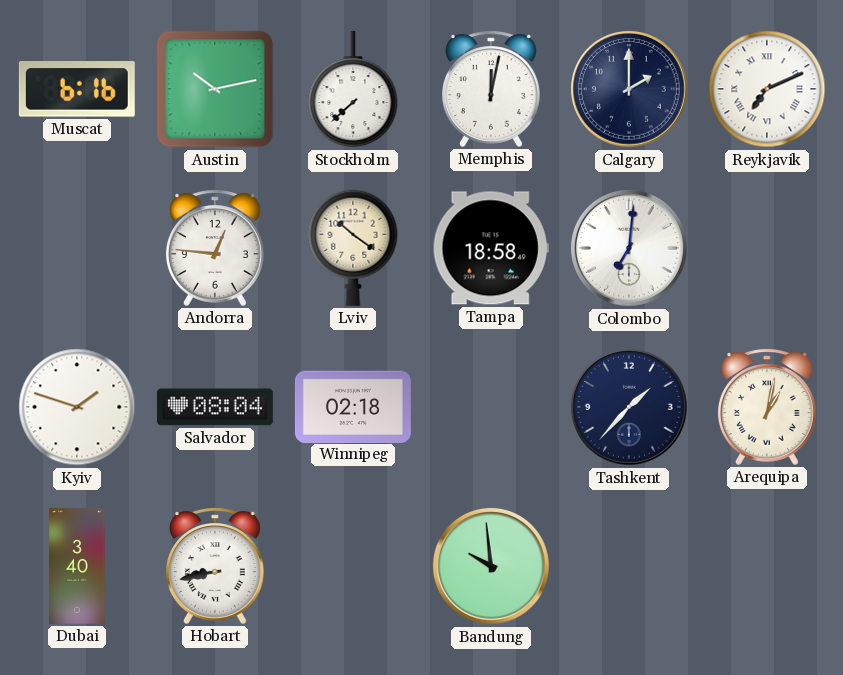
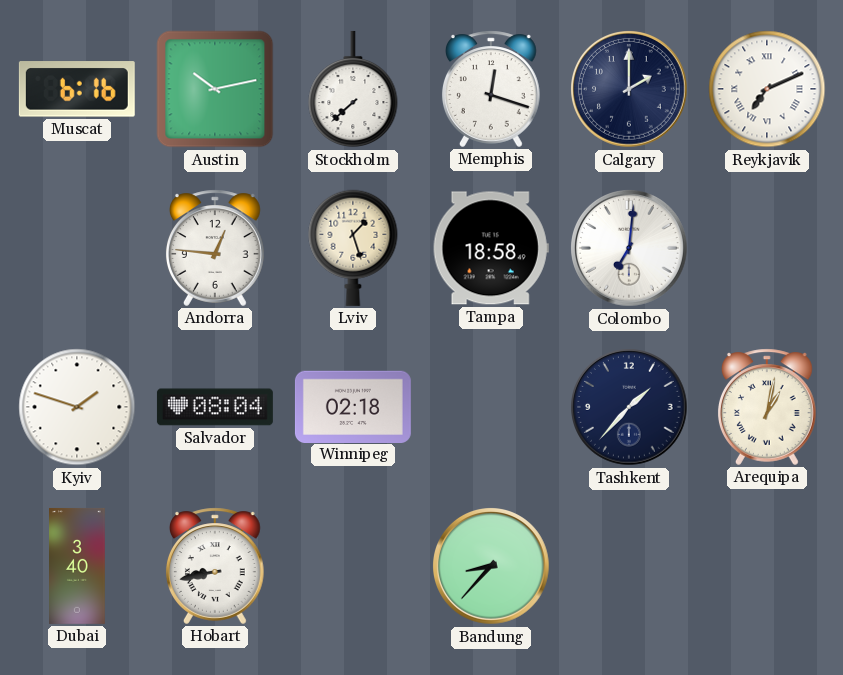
Memphis: 12:02 -> 12:18
Lviv: 10:21 -> 1:27
Bandung: 9:59 -> 8:37
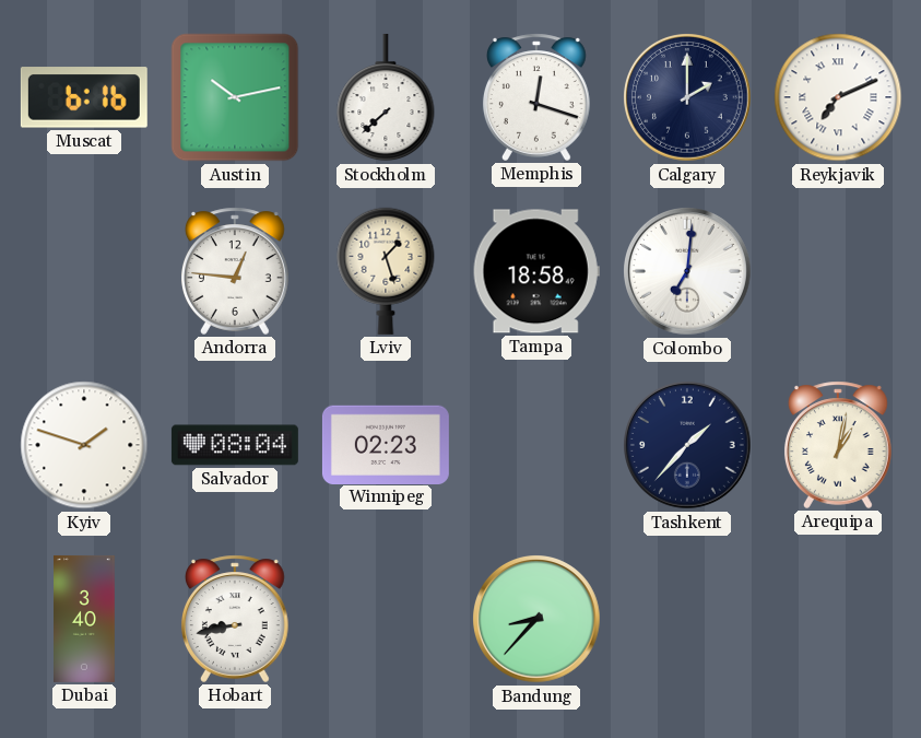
Winnipeg: 02:18 -> 02:23
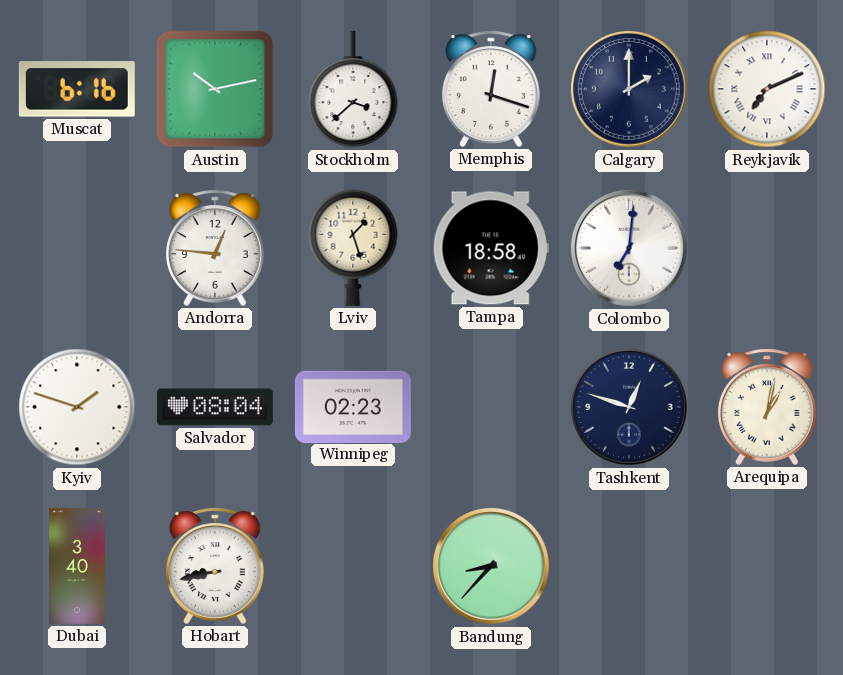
Stockholm: 7:38 -> 3:38
Tashkent: 1:37 -> 12:48
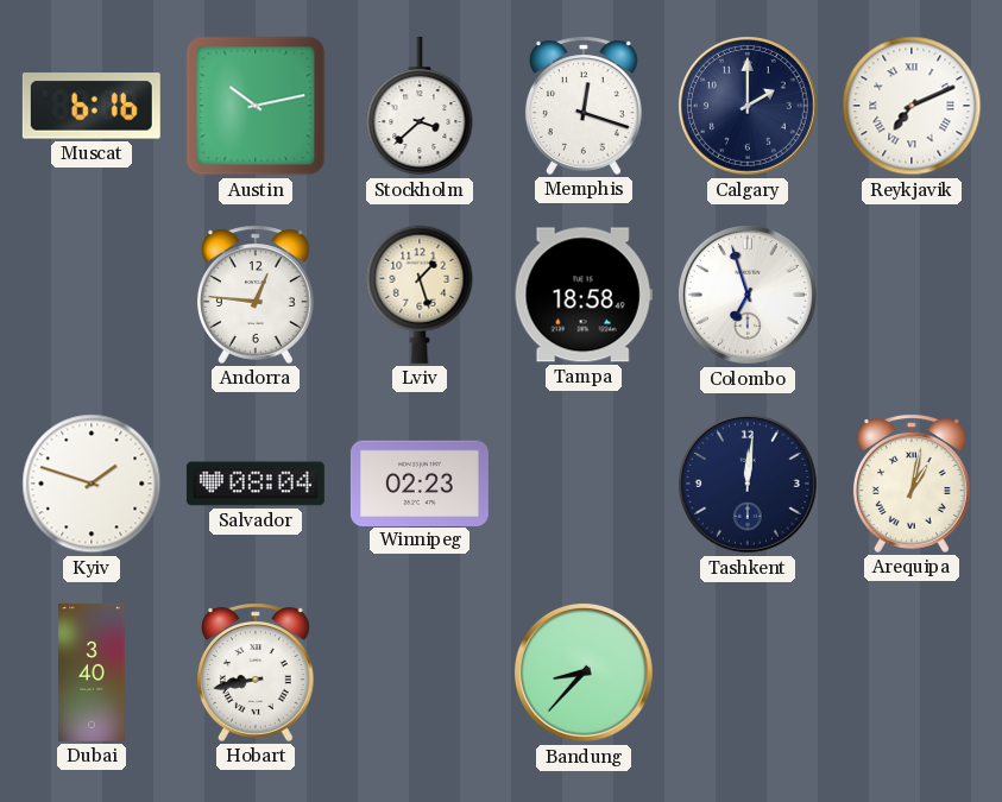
Colombo: 7:01 -> 6:57
Tashkent: 12:48 -> 12:01
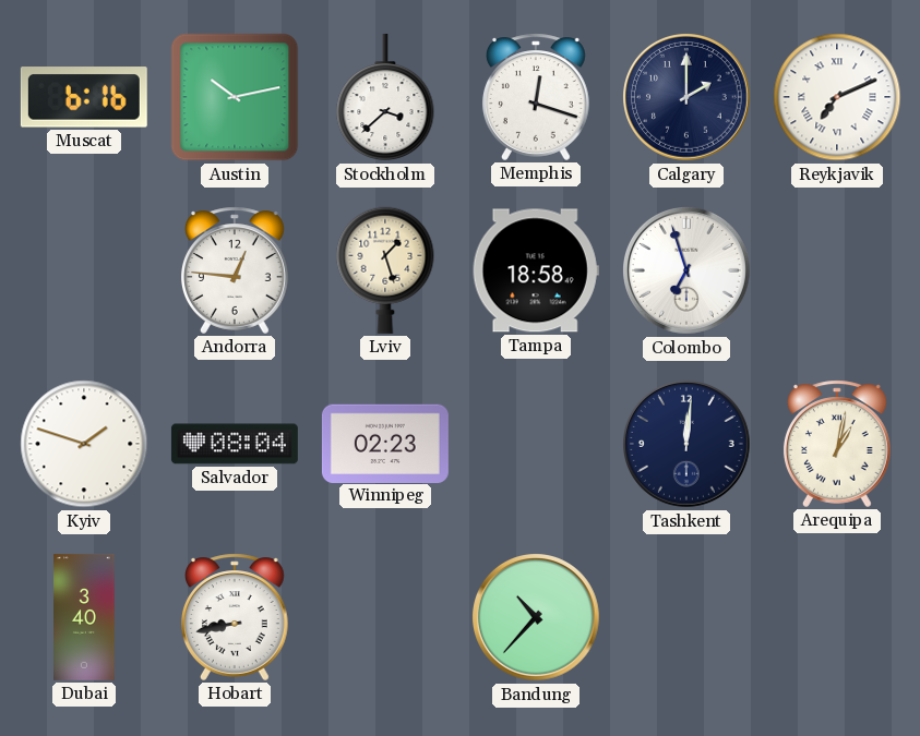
Bandung: 8:37 -> 10:37
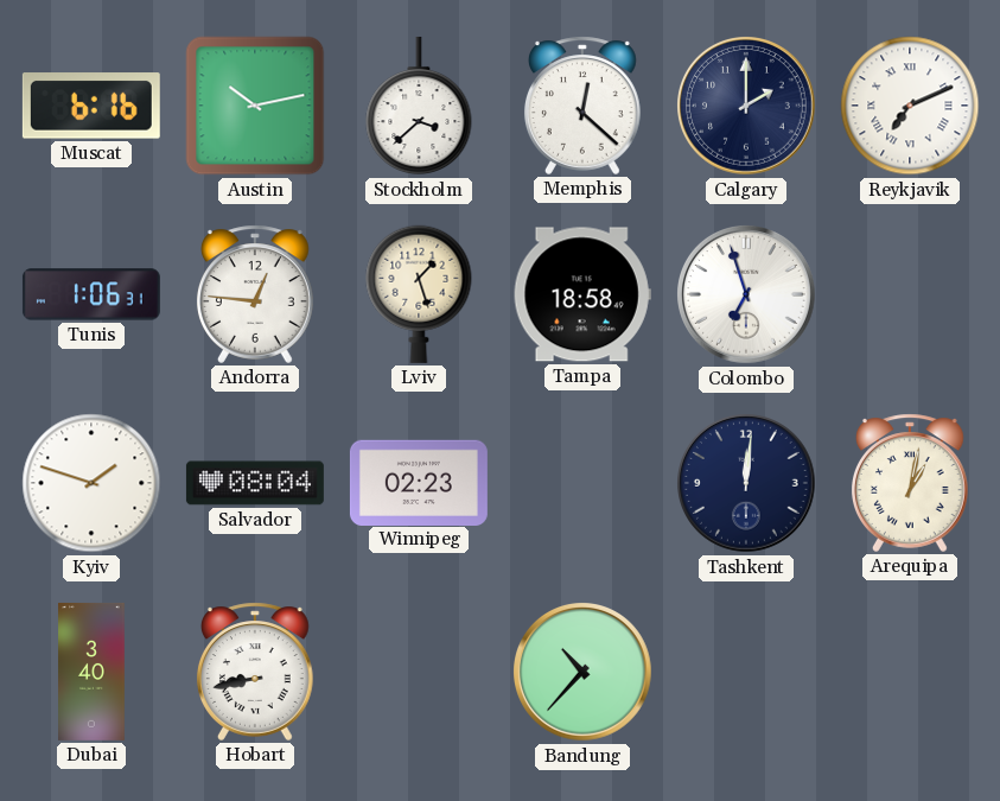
Memphis: 12:18 -> 12:22
Tunis: none -> 1:06
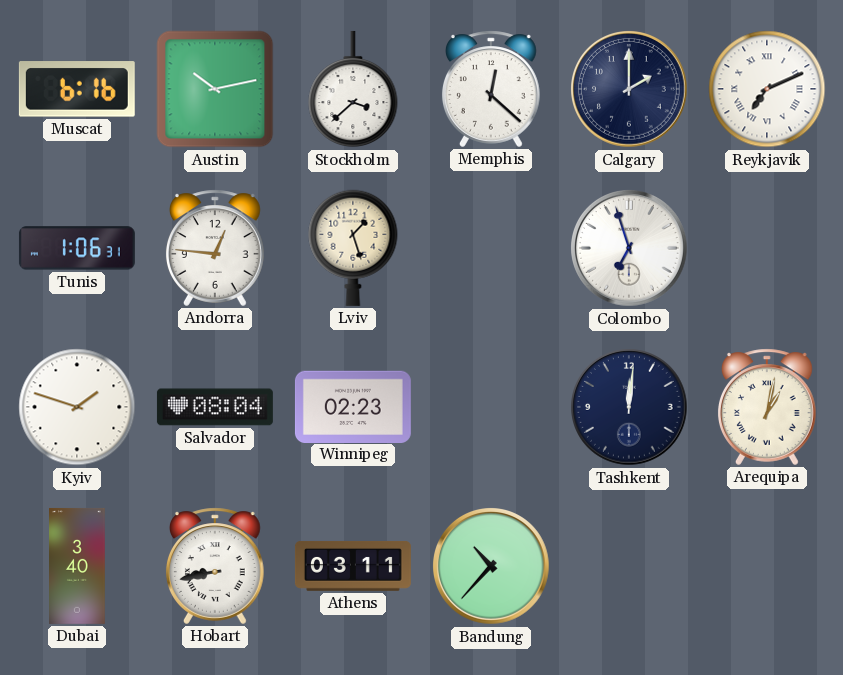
Tampa: 18:58 -> none
Athens: none -> 03:11
